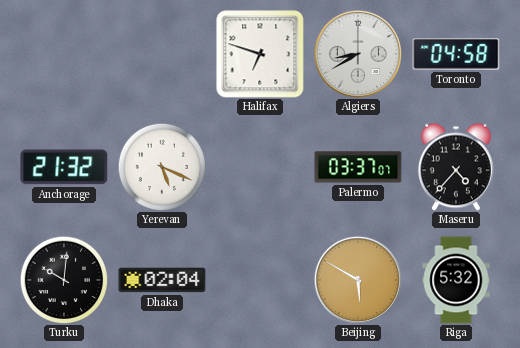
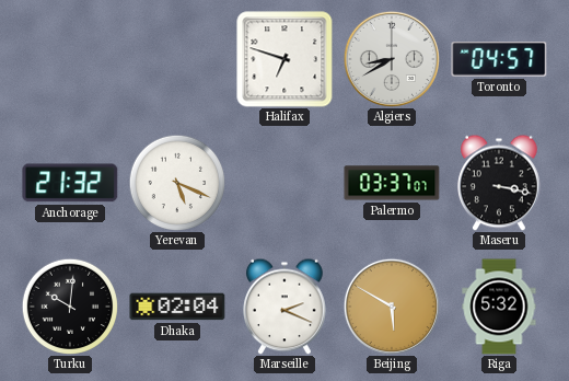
Toronto: 04:58 -> 04:57
Maseru: 4:37 -> 3:17
Marseille: none -> 2:19
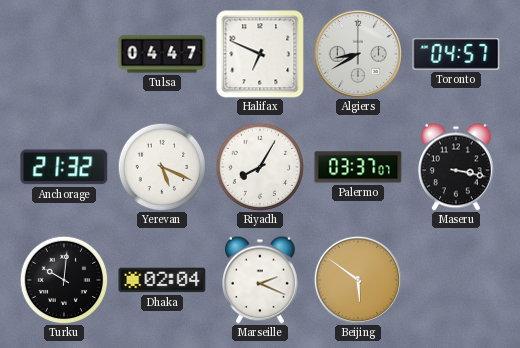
Tulsa: none -> 04:47
Halifax: 6:48 -> 6:49
Riyadh: none -> 8:05
Beijing: 5:50 -> 5:51
Riga: 5:32 -> none
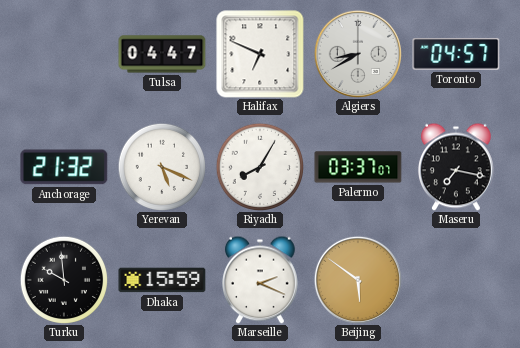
Maseru: 3:17 -> 7:17
Turku: 10:01 -> 9:59
Dhaka: 02:04 -> 15:59
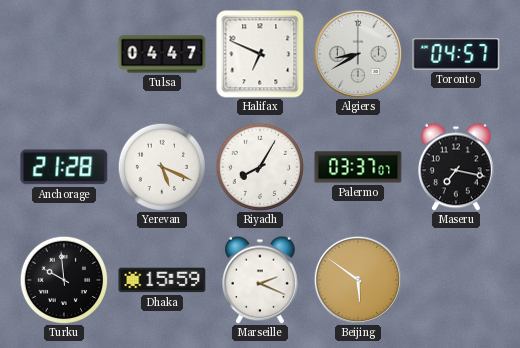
Anchorage: 21:32 -> 21:28
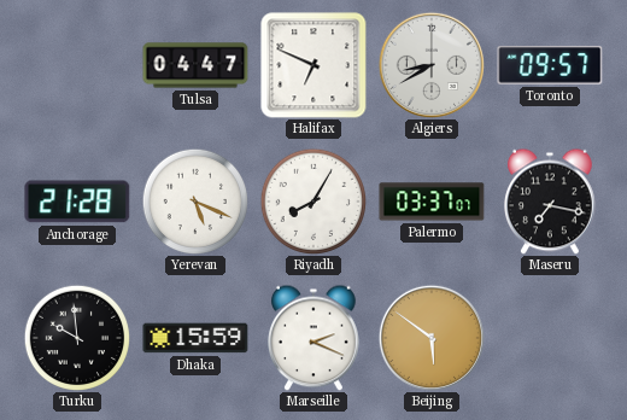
Toronto: 04:57 -> 09:57
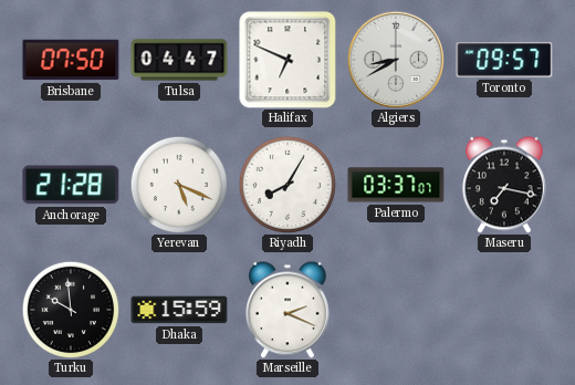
Brisbane: none -> 07:50
Beijing: 5:51 -> none
